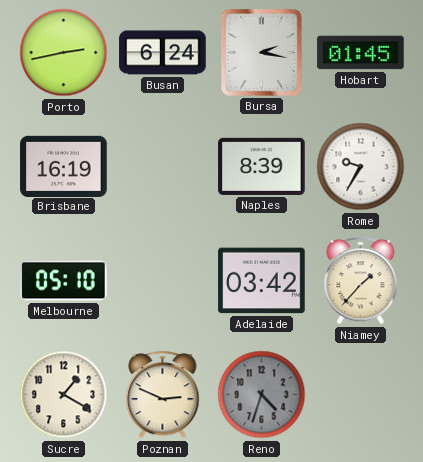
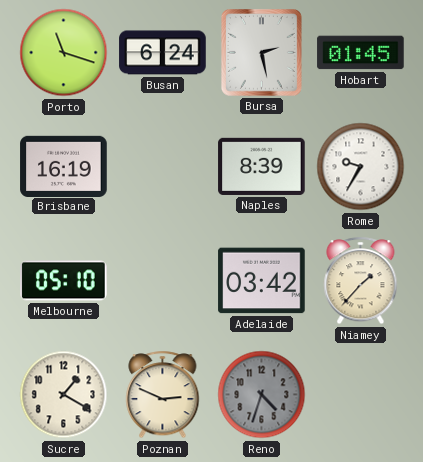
Porto: 2:43 -> 11:18
Bursa: 2:17 -> 2:28
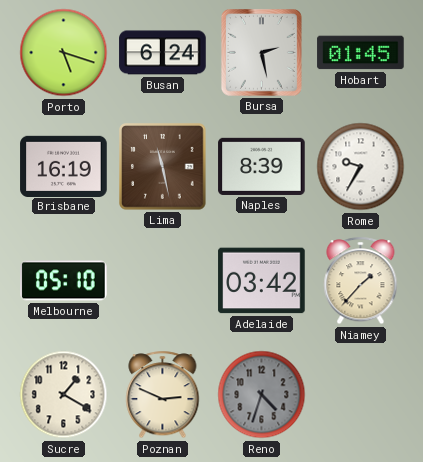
Porto: 11:18 -> 5:18
Lima: none -> 11:28
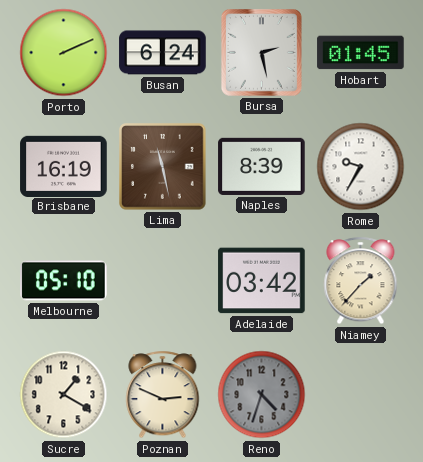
Porto: 5:18 -> 2:11
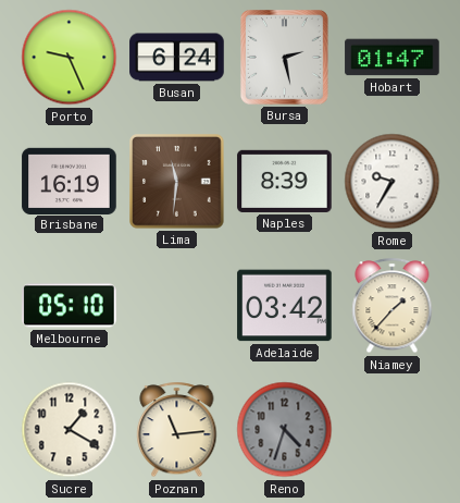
Porto: 2:11 -> 9:26
Hobart: 01:45 -> 01:47
Lima: 11:28 -> 11:31
Poznan: 2:49 -> 11:14
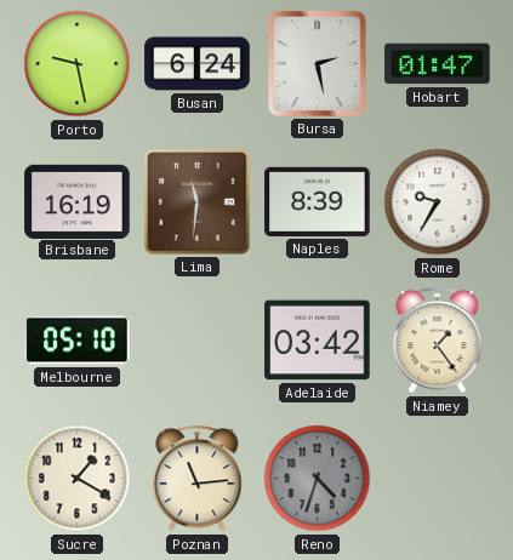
Porto: 9:26 -> 9:28
Niamey: 1:37 -> 1:24
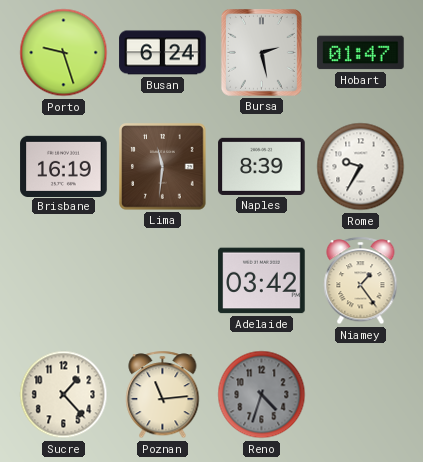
Porto: 9:28 -> 9:27
Melbourne: 05:10 -> none
Sucre: 1:20 -> 1:23
